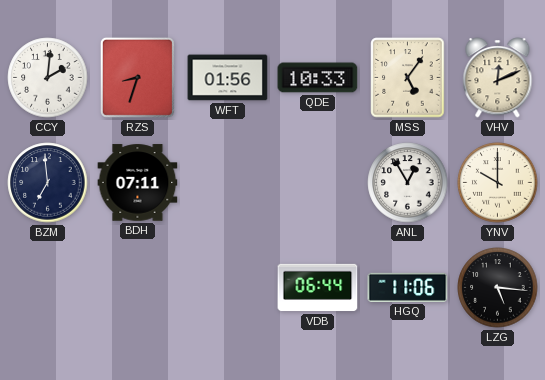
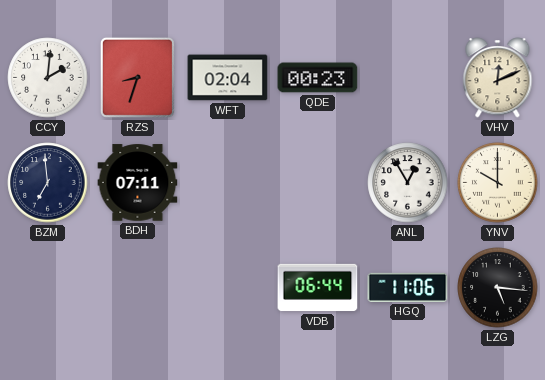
WFT: 01:56 -> 02:04
QDE: 10:33 -> 00:23
MSS: 5:06 -> none
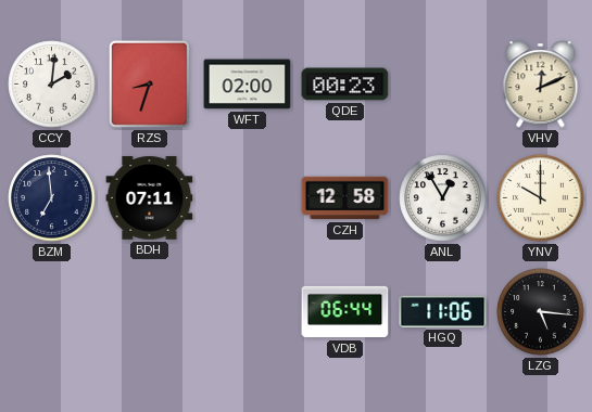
WFT: 02:04 -> 02:00
CZH: none -> 12:58
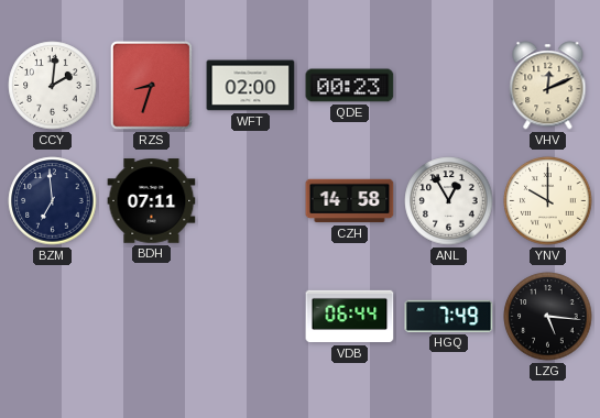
CZH: 12:58 -> 14:58
HGQ: 11:06 -> 7:49
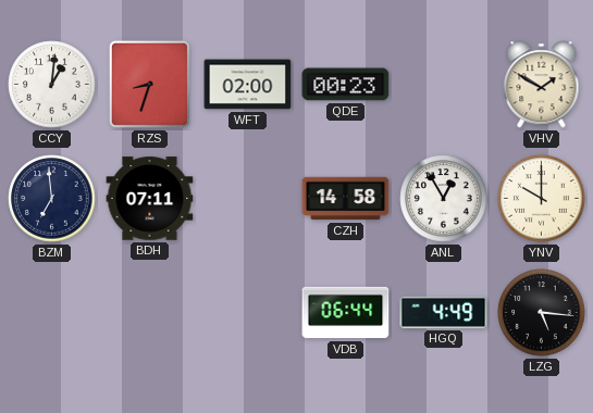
CCY: 2:01 -> 1:01
VHV: 12:11 -> 1:50
HGQ: 7:49 -> 4:49
